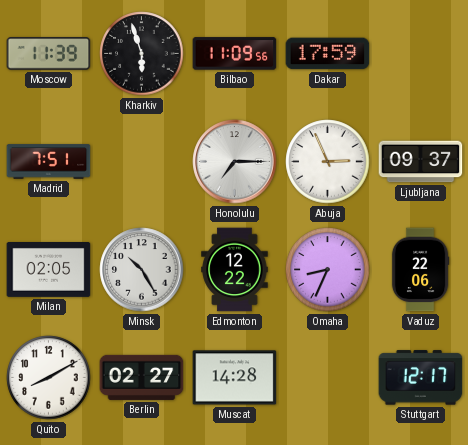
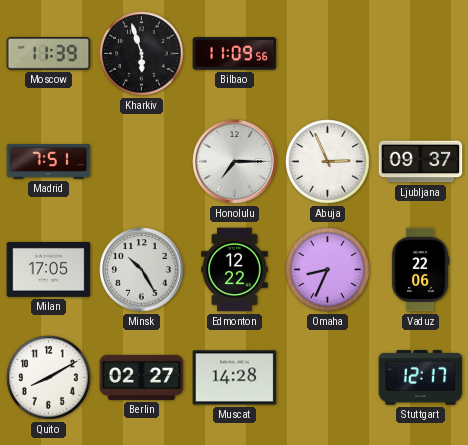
Dakar: 17:59 -> none
Milan: 02:05 -> 17:05
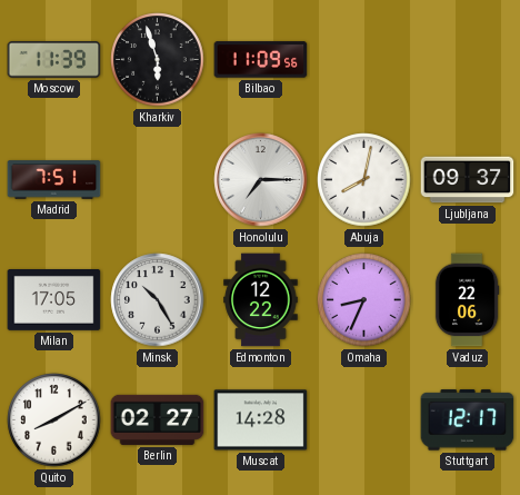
Abuja: 2:56 -> 8:02
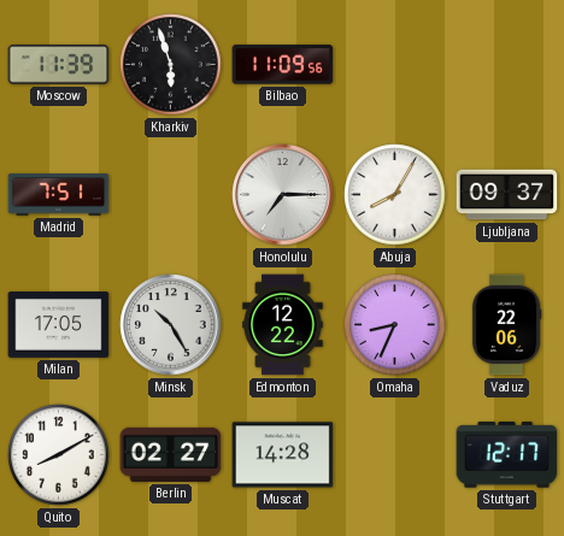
Abuja: 8:02 -> 8:05
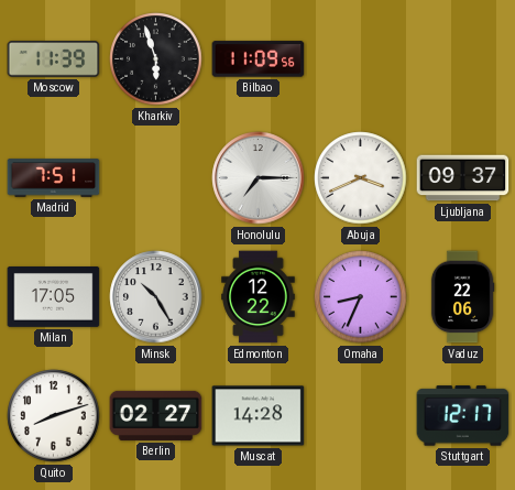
Abuja: 8:05 -> 3:41
Quito: 8:10 -> 8:12
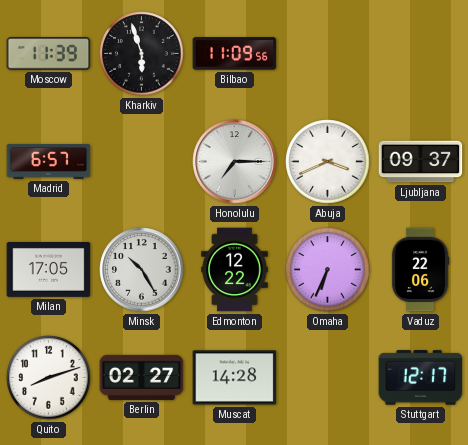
Madrid: 7:51 -> 6:57
Omaha: 8:34 -> 6:34
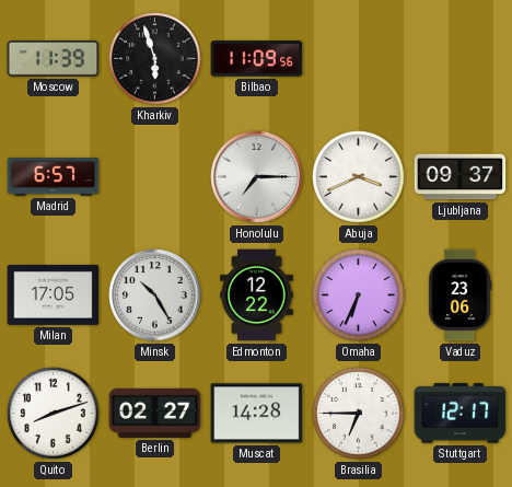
Vaduz: 22:06 -> 23:06
Brasilia: none -> 6:45
